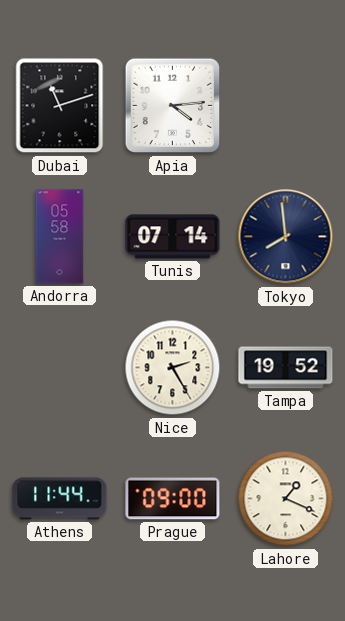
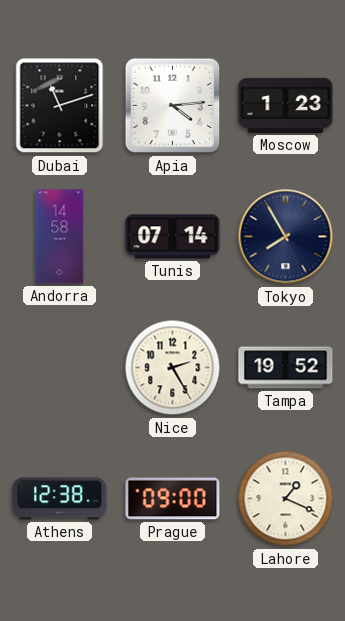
Moscow: none -> 1:23
Andorra: 05:58 -> 14:58
Tokyo: 7:59 -> 7:55
Athens: 11:44 -> 12:38
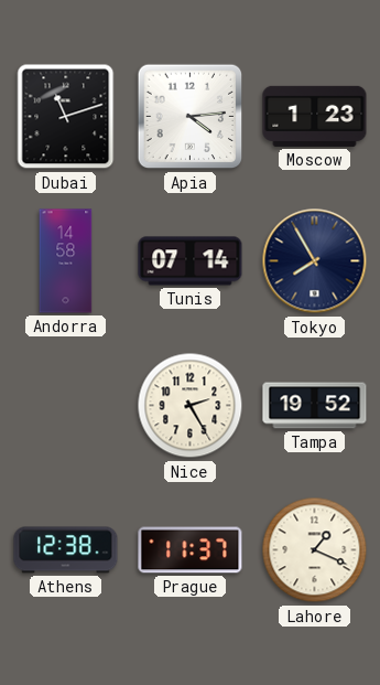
Prague: 09:00 -> 11:37
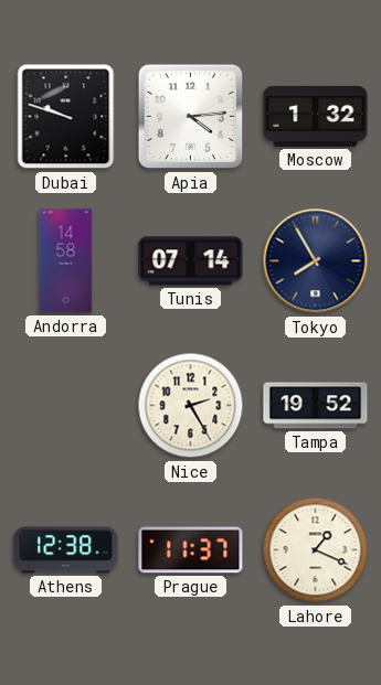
Dubai: 11:12 -> 9:48
Moscow: 1:23 -> 1:32
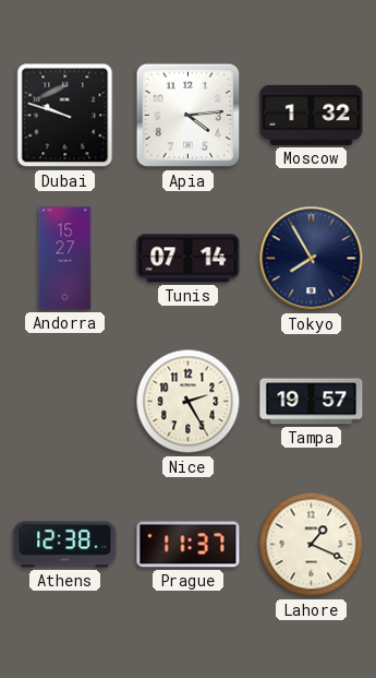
Andorra: 14:58 -> 15:27
Tampa: 19:52 -> 19:57
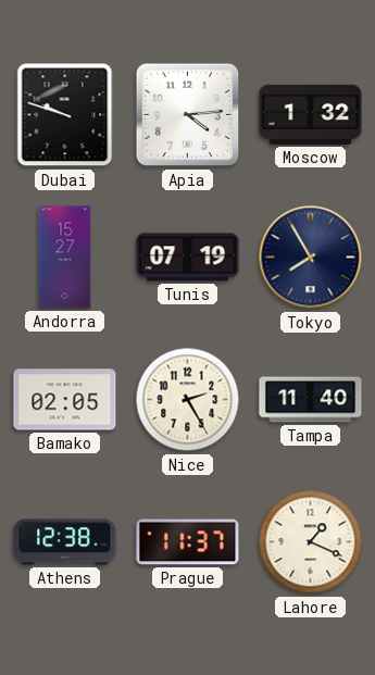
Tunis: 07:14 -> 07:19
Bamako: none -> 02:05
Tampa: 19:57 -> 11:40
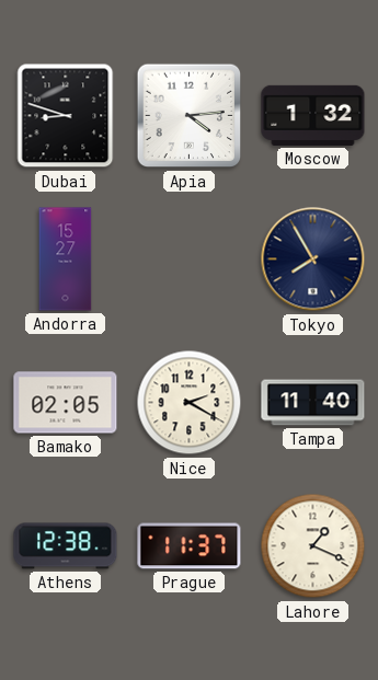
Dubai: 9:48 -> 8:48
Tunis: 07:19 -> none
Nice: 2:25 -> 2:20
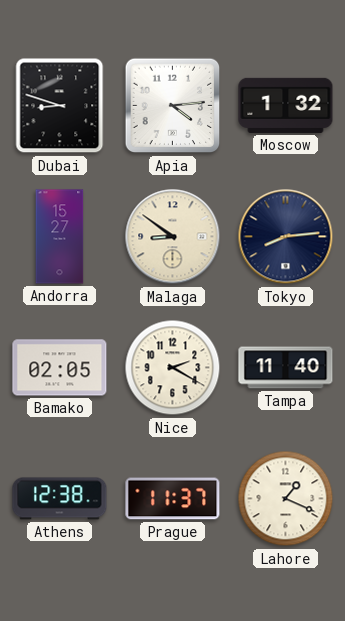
Malaga: none -> 8:51
Tokyo: 7:55 -> 8:14
